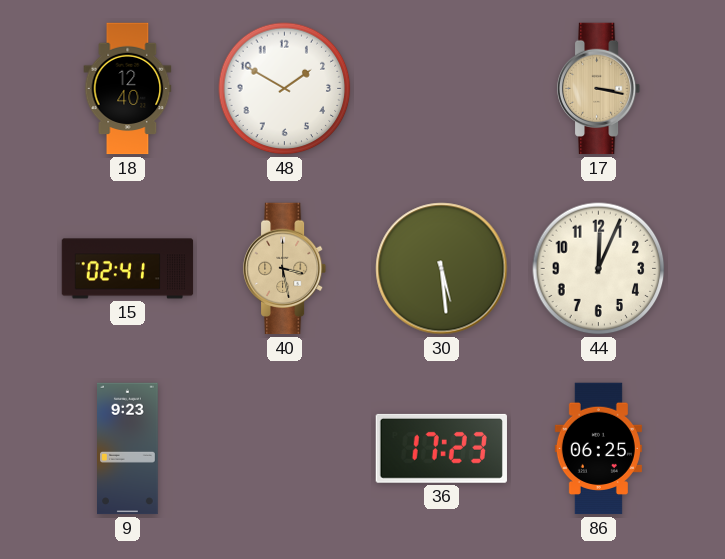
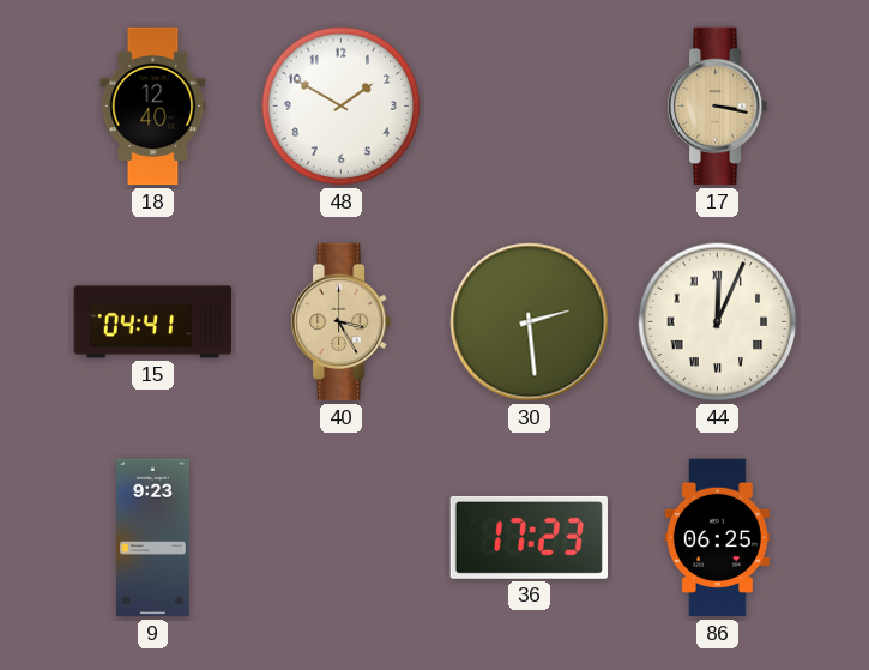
15: 02:41 -> 04:41
40: 3:28 -> 3:25
30: 5:29 -> 2:29
44 numerals: Arabic -> Roman
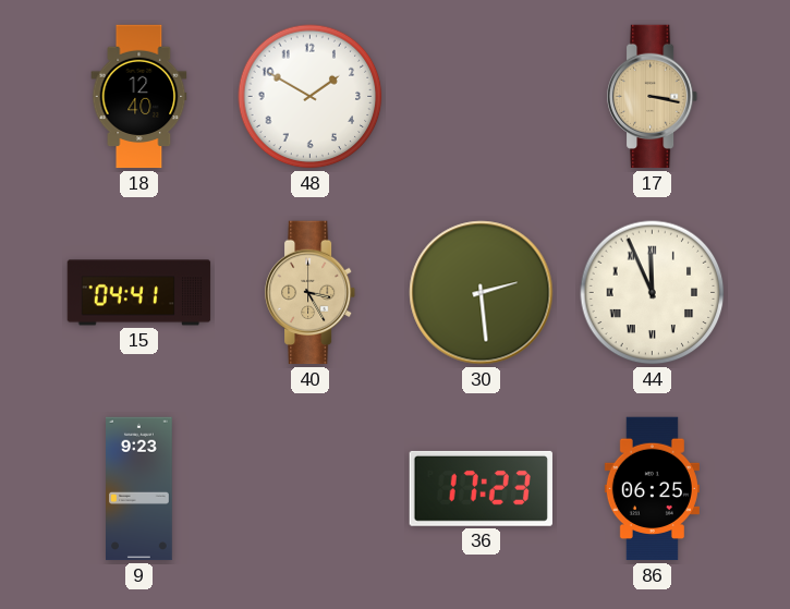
44: 12:04 -> 11:56
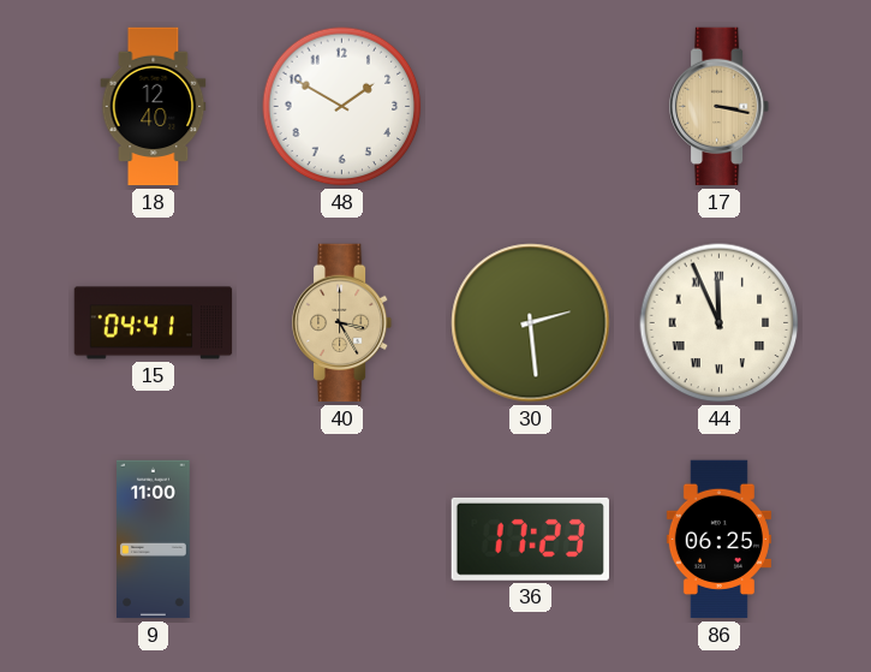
9: 9:23 -> 11:00
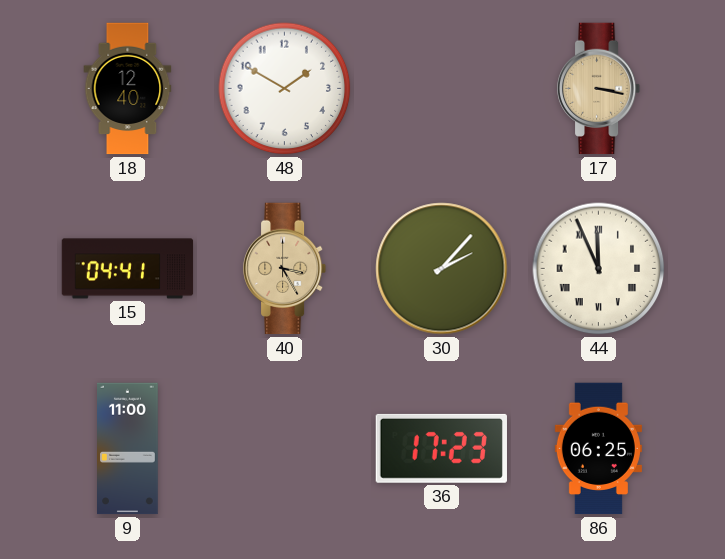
30: 2:29 -> 2:07
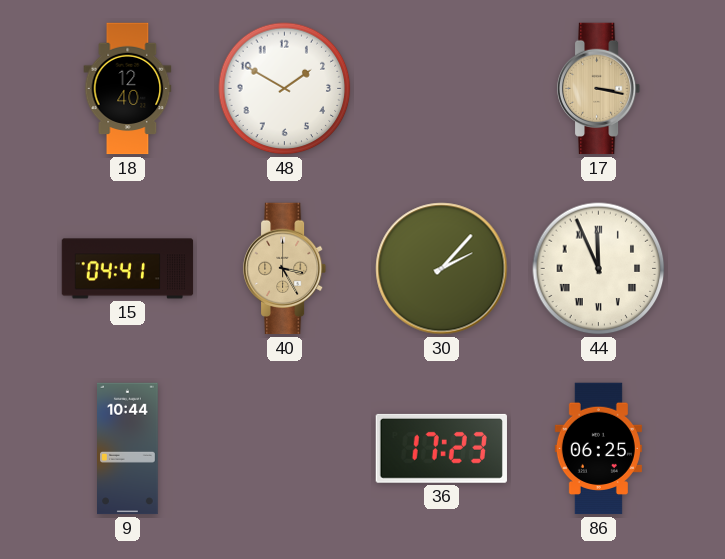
9: 11:00 -> 10:44
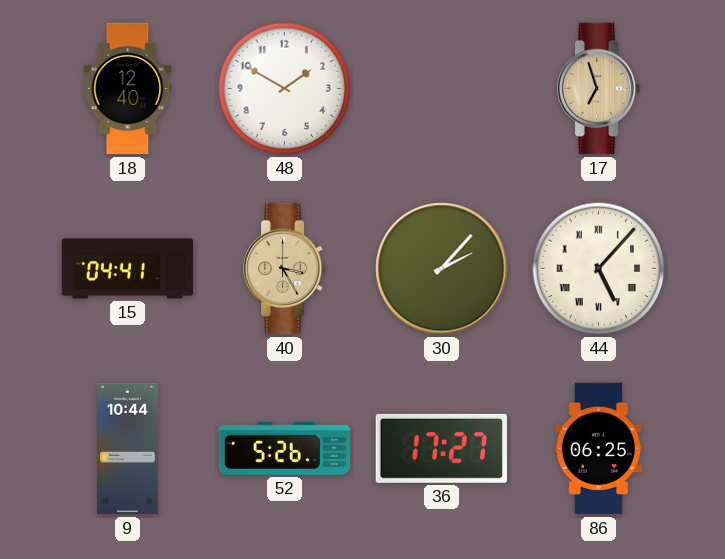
17: 3:17 -> 6:57
44: 11:56 -> 5:07
52: none -> 5:26
36: 17:23 -> 17:27
